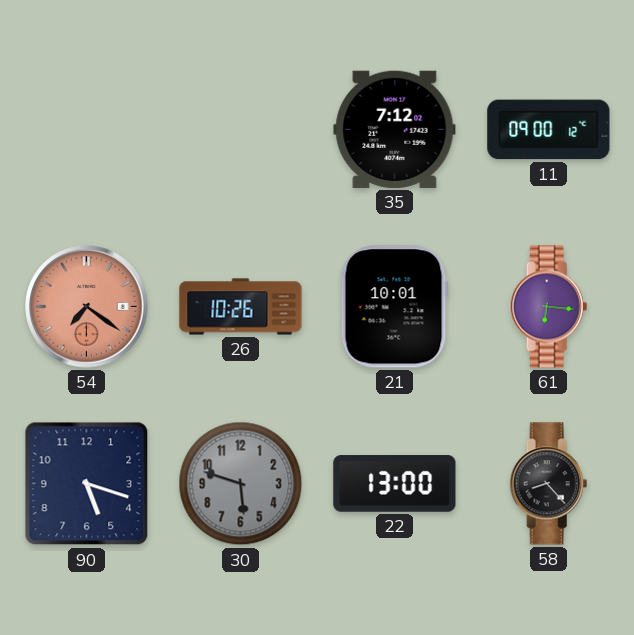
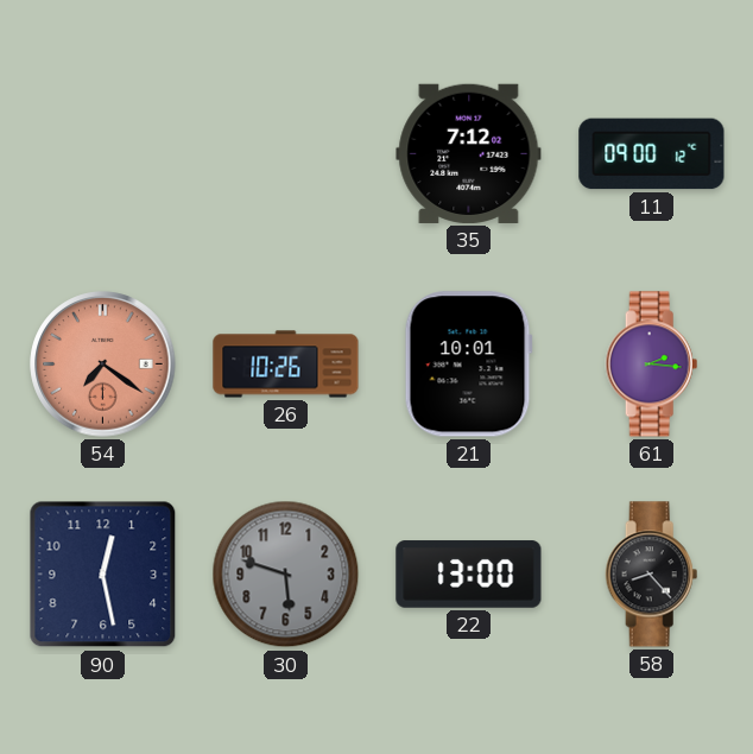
61: 6:16 -> 2:16
90: 5:18 -> 12:28
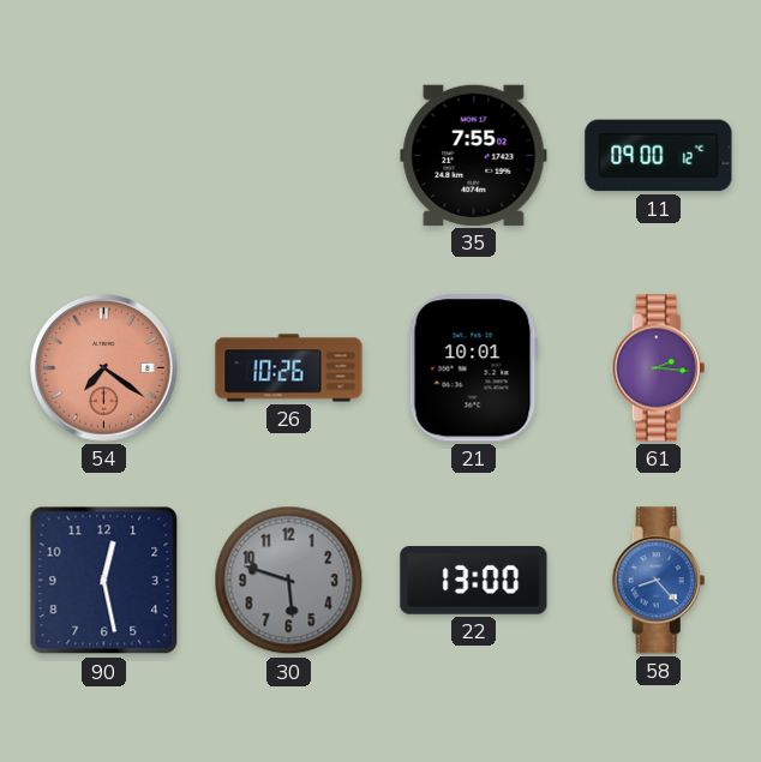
35: 7:12 -> 7:55
58 dial: black -> blue
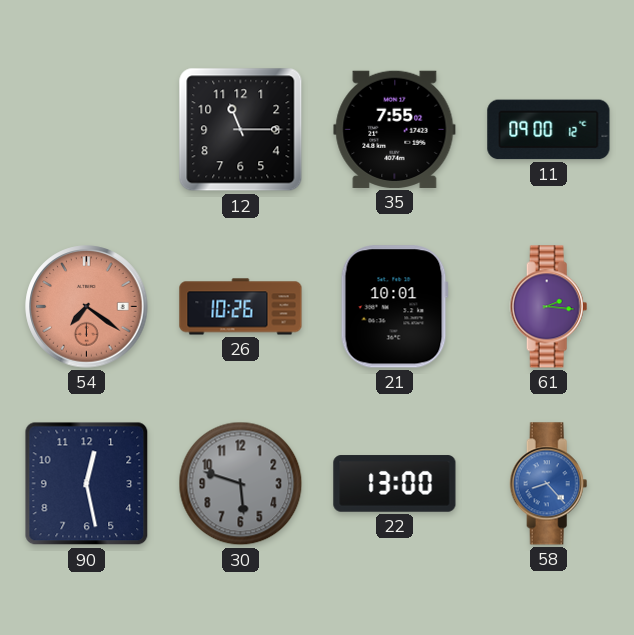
12: none -> 11:15
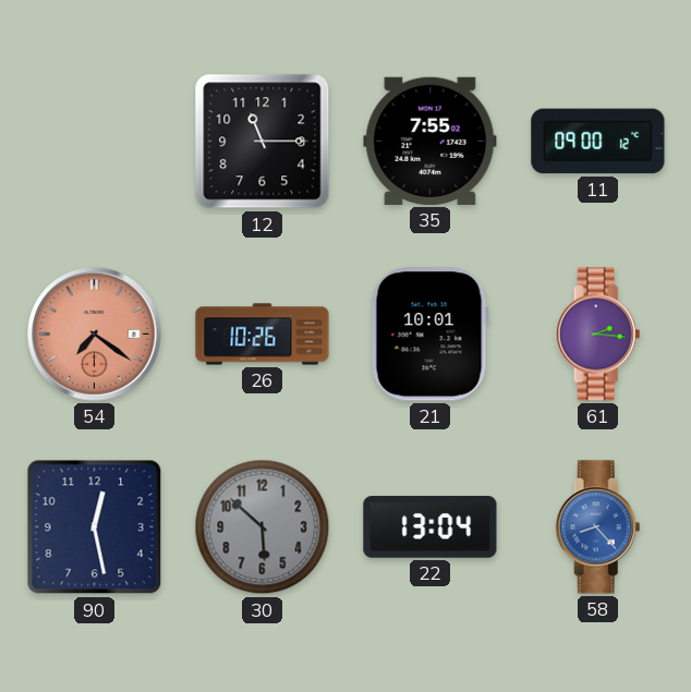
30: 5:48 -> 5:52
22: 13:00 -> 13:04
